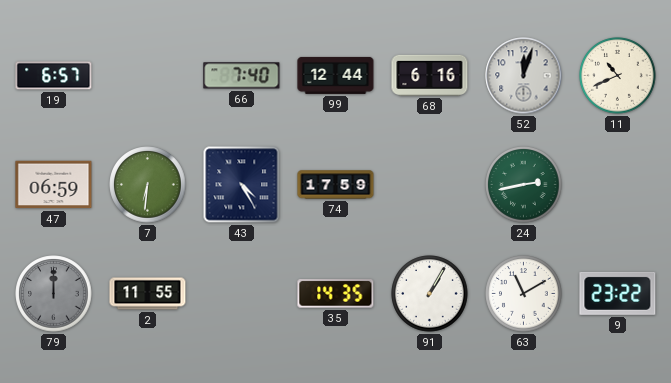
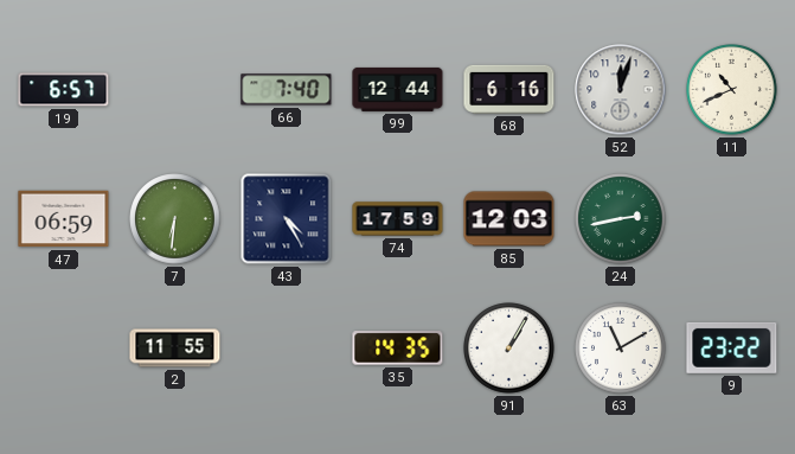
85: none -> 12:03
79: 12:00 -> none
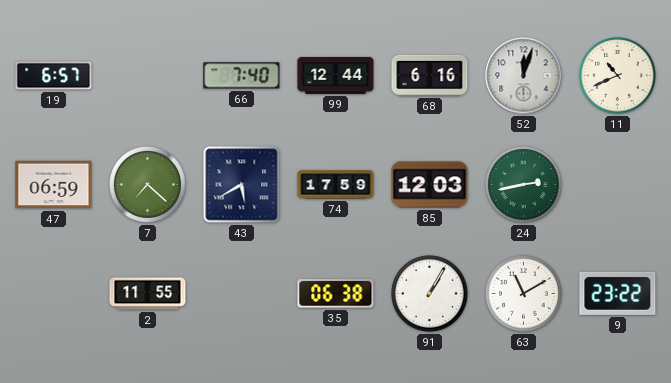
7: 6:31 -> 7:22
43: 4:25 -> 5:40
35: 14:35 -> 06:38
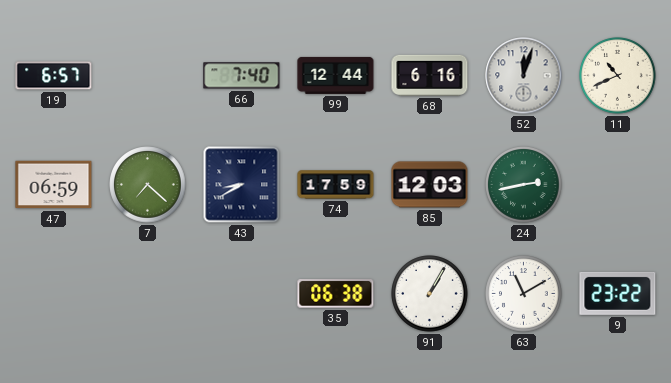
43: 5:40 -> 8:40
2: 11:55 -> none
